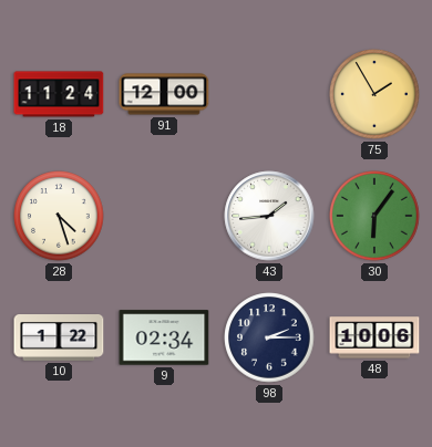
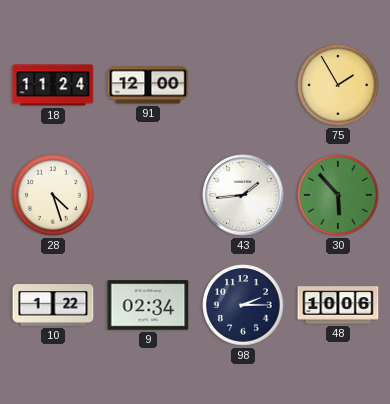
30: 6:06 -> 5:53
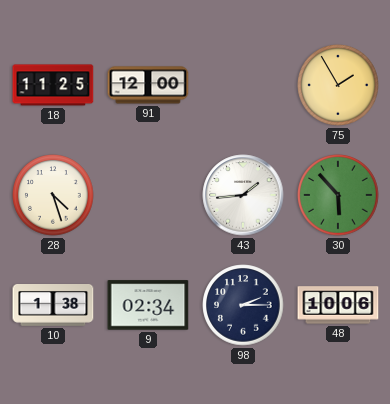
18: 11:24 -> 11:25
10: 1:22 -> 1:38
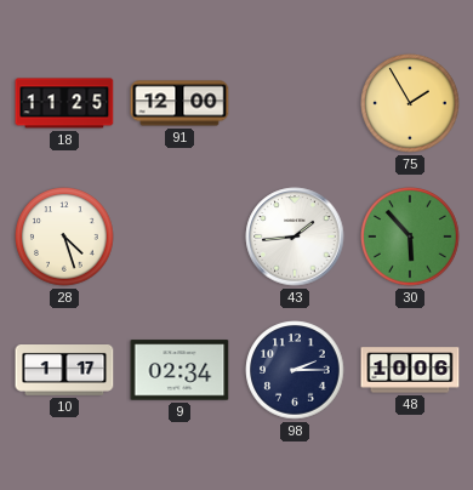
10: 1:38 -> 1:17
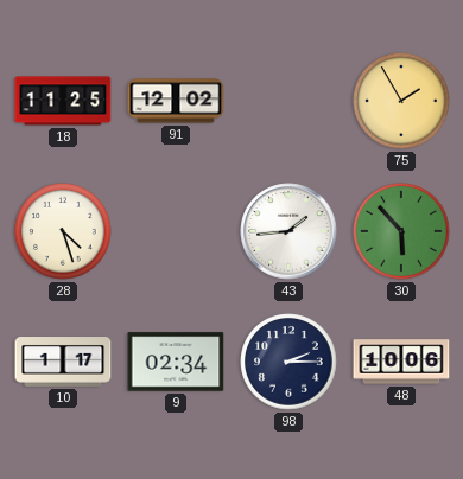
91: 12:00 -> 12:02
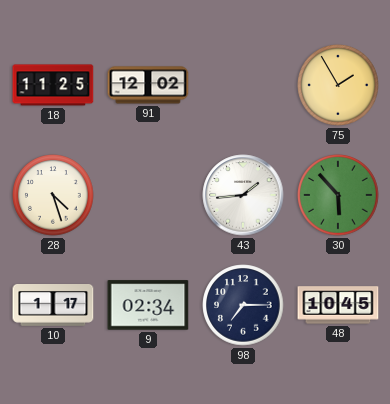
98: 2:15 -> 7:15
48: 10:06 -> 10:45
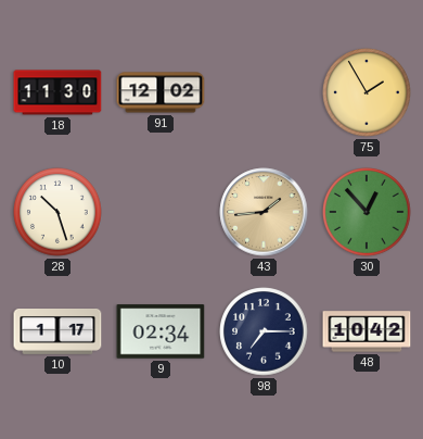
18: 11:25 -> 11:30
28: 4:27 -> 10:27
43 dial: white -> champagne
30: 5:53 -> 12:53
48: 10:45 -> 10:42
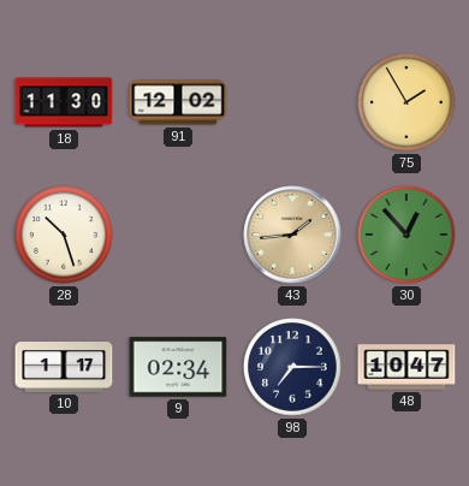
48: 10:42 -> 10:47
